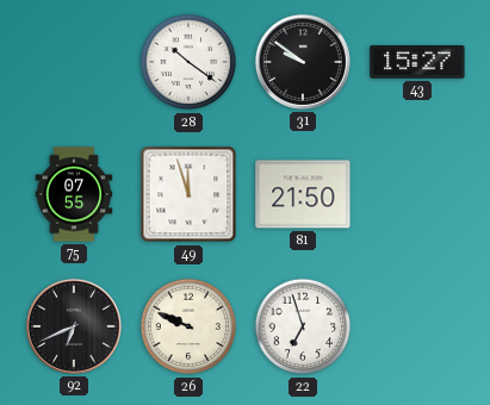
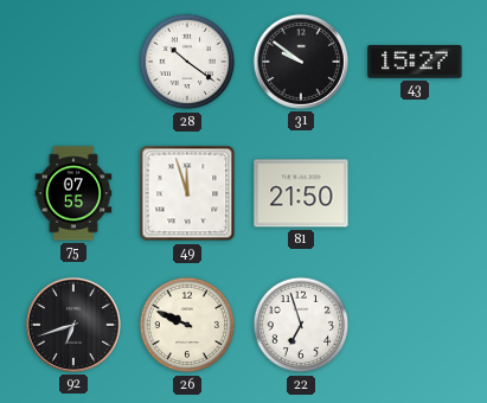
92: 6:41 -> 6:42
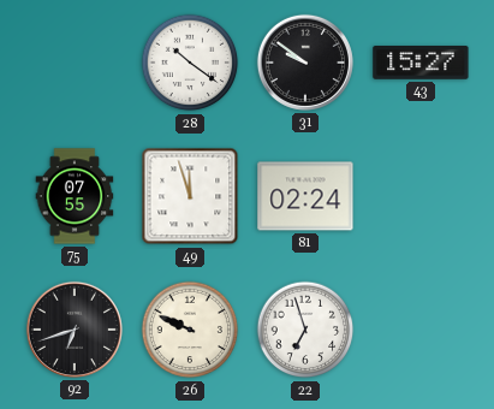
81: 21:50 -> 02:24
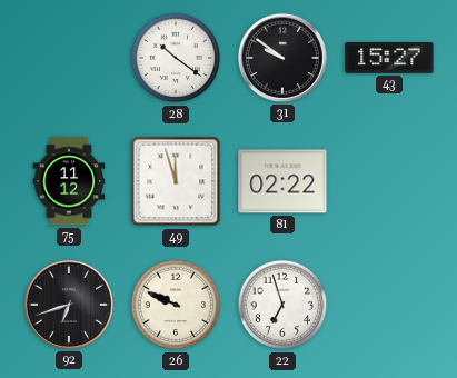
75: 07:55 -> 11:12
81: 02:24 -> 02:22
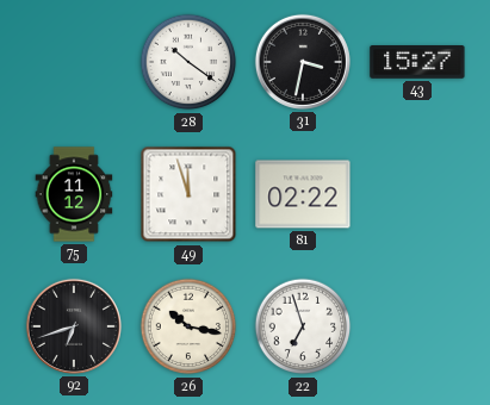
31: 9:51 -> 3:32
26: 9:49 -> 10:17
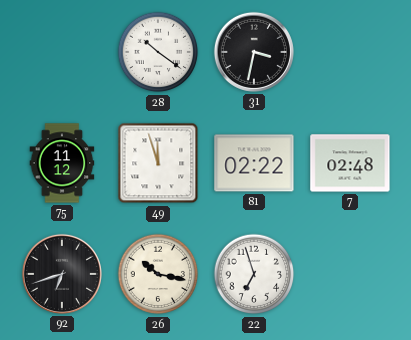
43: 15:27 -> none
7: none -> 02:48
